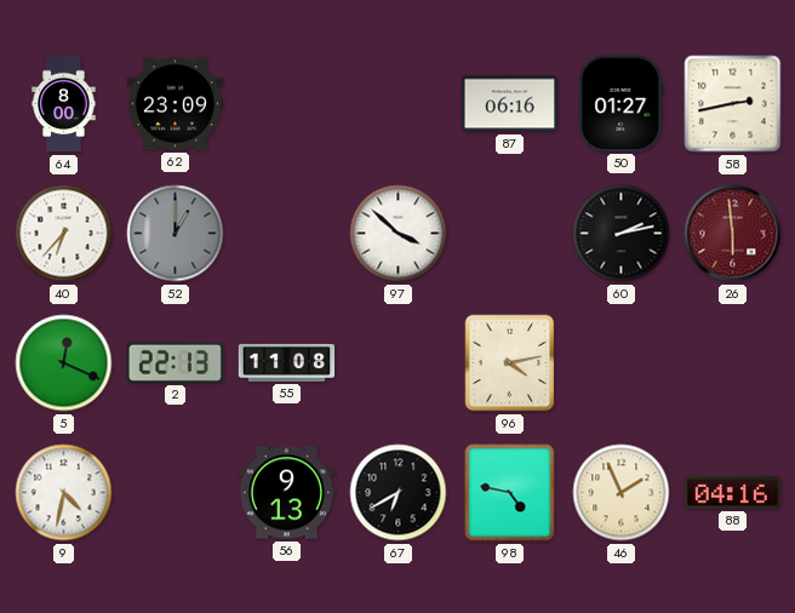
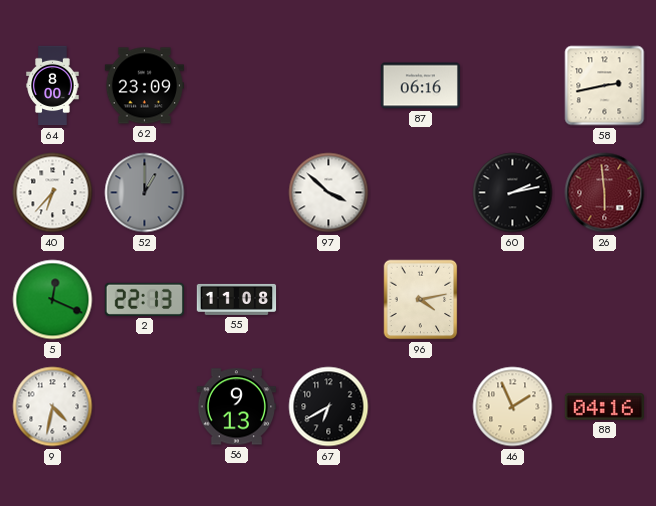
50: 01:27 -> none
98: 4:47 -> none
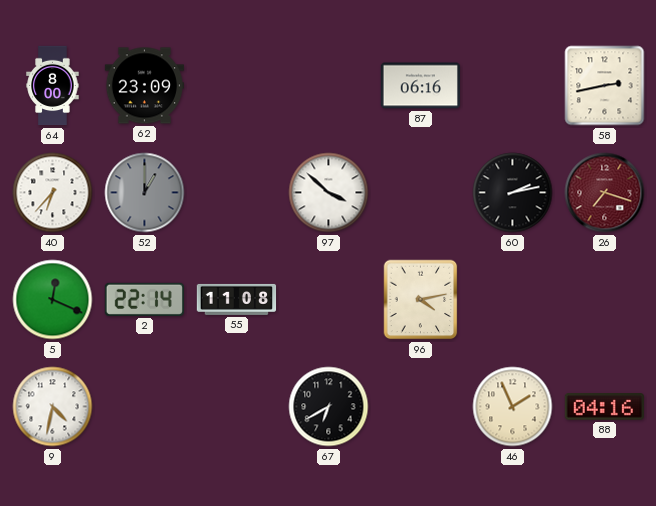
26: 5:59 -> 7:18
2: 22:13 -> 22:14
56: 9:13 -> none
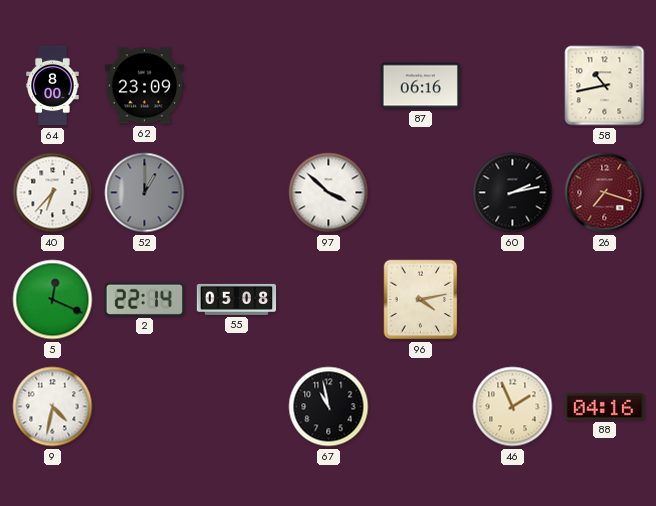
58: 2:43 -> 10:43
55: 11:08 -> 05:08
67: 6:40 -> 10:58
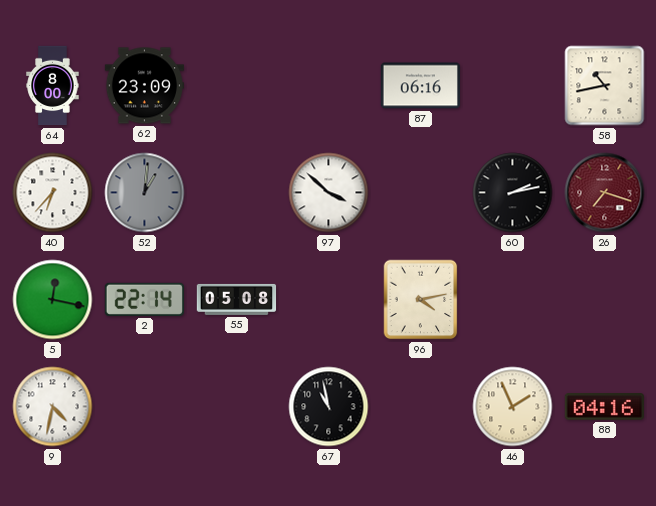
52: 1:00 -> 1:01
5: 12:19 -> 12:17
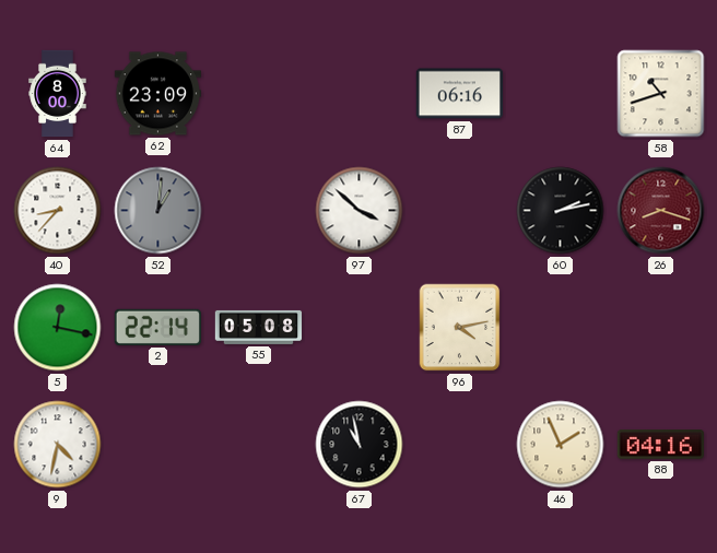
58: 10:43 -> 10:42
40: 6:37 -> 8:37
26: 7:18 -> 8:18
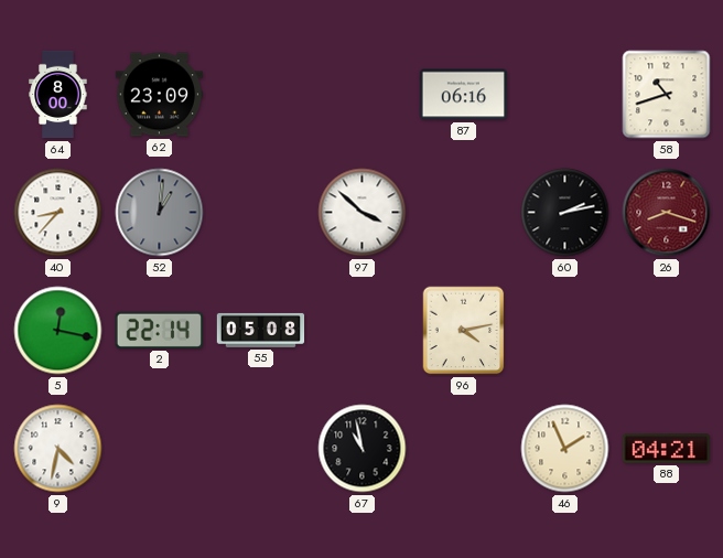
88: 04:16 -> 04:21
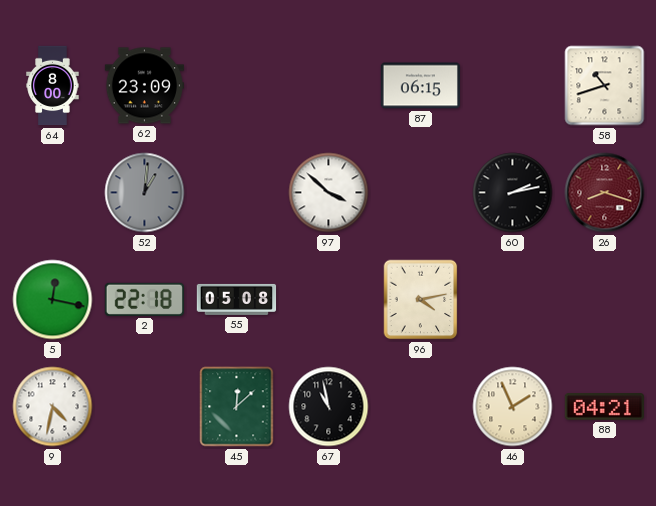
87: 06:16 -> 06:15
40: 8:37 -> none
2: 22:14 -> 22:18
45: none -> 12:08
